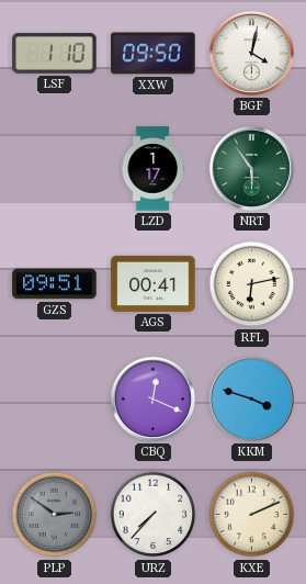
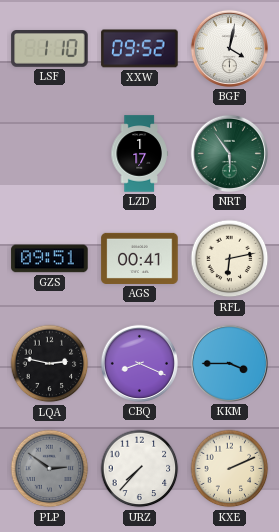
XXW: 09:50 -> 09:52
LQA: none -> 2:47
CBQ: 12:19 -> 8:19
KKM: 3:48 -> 3:45
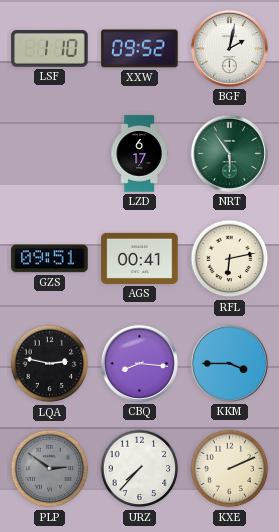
BGF: 4:02 -> 2:02
LZD: 1:17 -> 6:17
CBQ: 8:19 -> 8:16
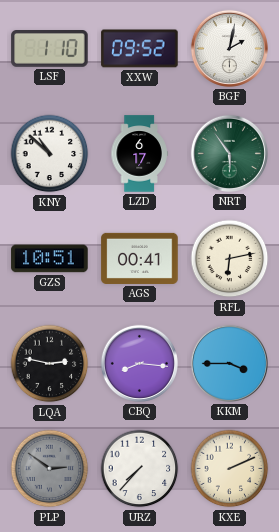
KNY: none -> 10:52
GZS: 09:51 -> 10:51
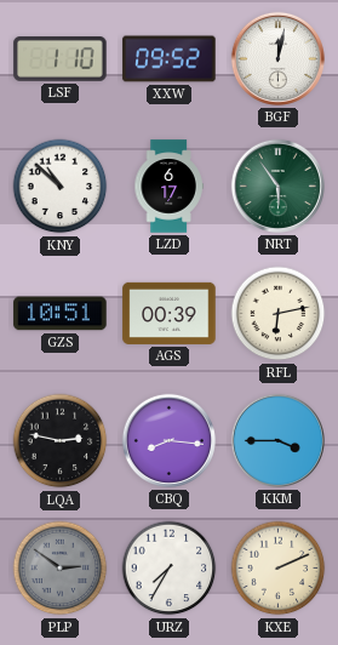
BGF: 2:02 -> 12:02
AGS: 00:41 -> 00:39
URZ: 7:37 -> 7:35
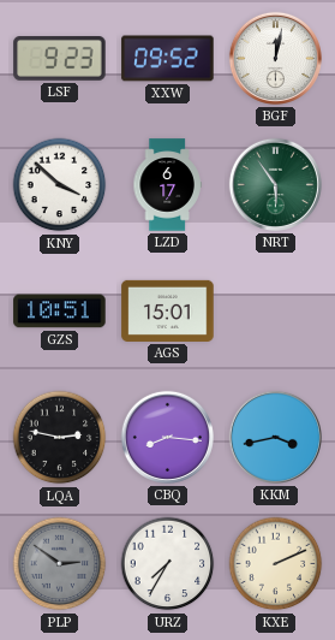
LSF: 1:10 -> 9:23
KNY: 10:52 -> 3:52
AGS: 00:39 -> 15:01
RFL: 6:13 -> none
KKM: 3:45 -> 3:43
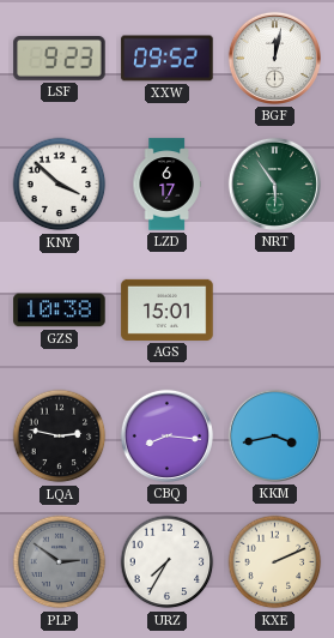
GZS: 10:51 -> 10:38
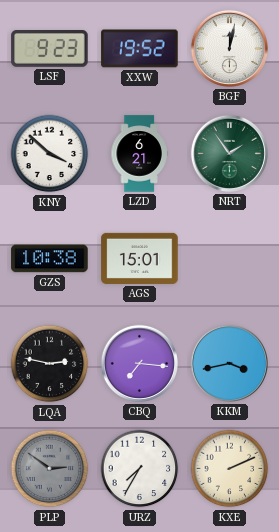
XXW: 09:52 -> 19:52
LZD: 6:17 -> 6:21
NRT: 5:54 -> 1:54
CBQ: 8:16 -> 7:16
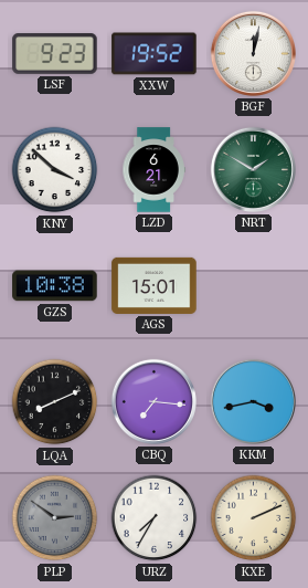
NRT: 1:54 -> 1:50
LQA: 2:47 -> 8:11
